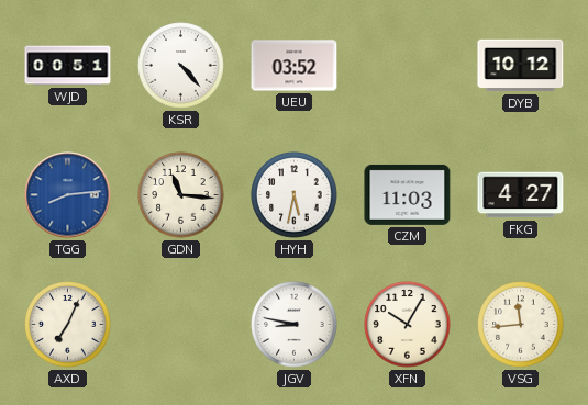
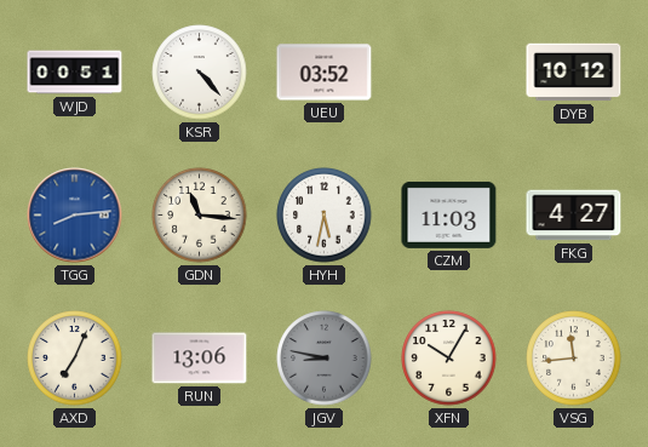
RUN: none -> 13:06
JGV dial: white -> grey
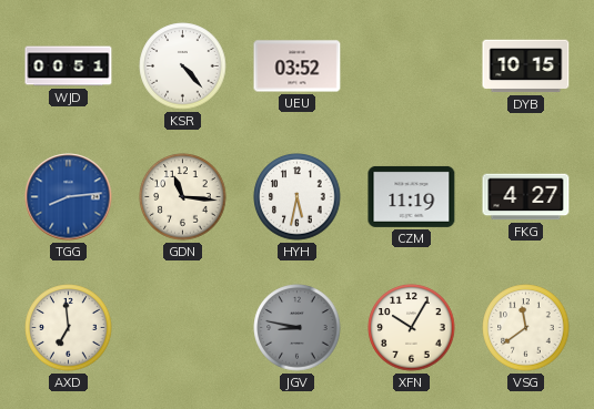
DYB: 10:12 -> 10:15
CZM: 11:03 -> 11:19
AXD: 7:04 -> 6:59
RUN: 13:06 -> none
VSG: 11:44 -> 11:39
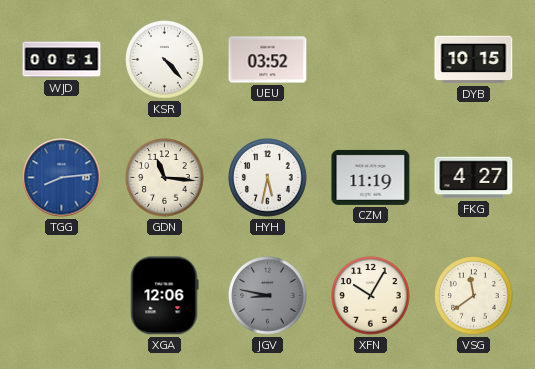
AXD: 6:59 -> none
XGA: none -> 12:06
